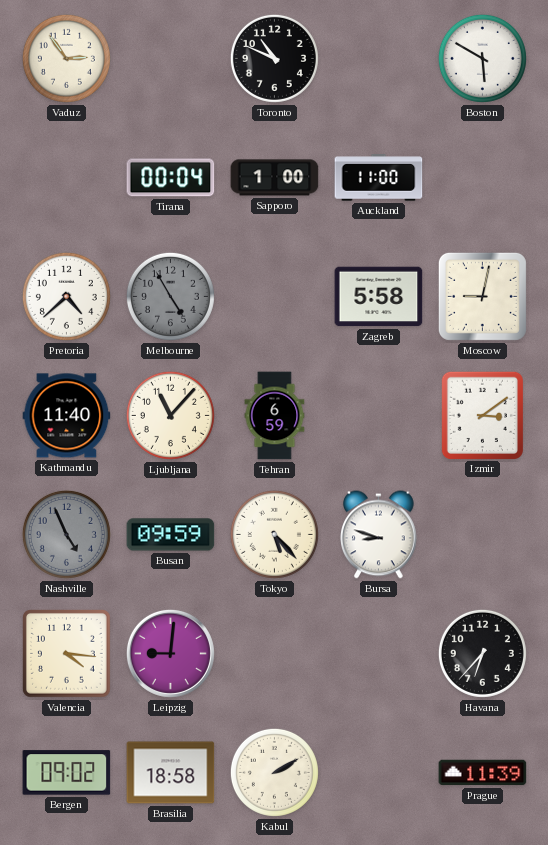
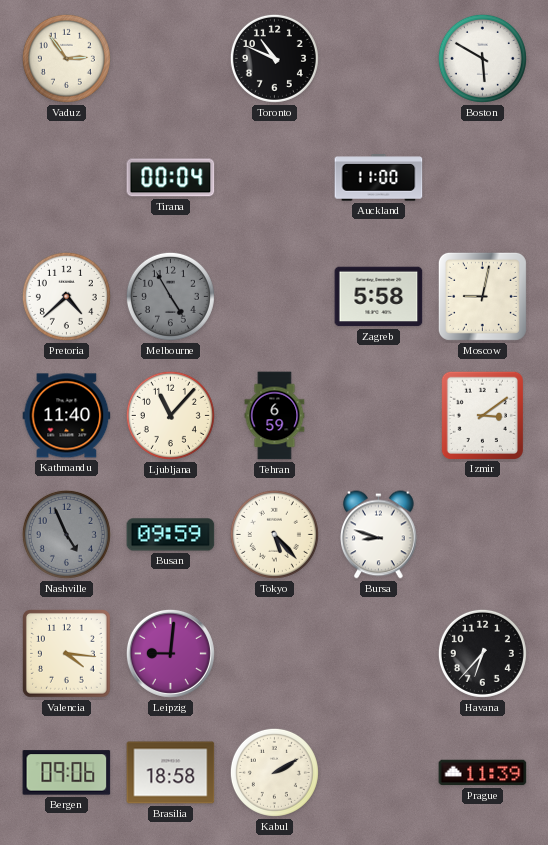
Sapporo: 1:00 -> none
Bergen: 09:02 -> 09:06
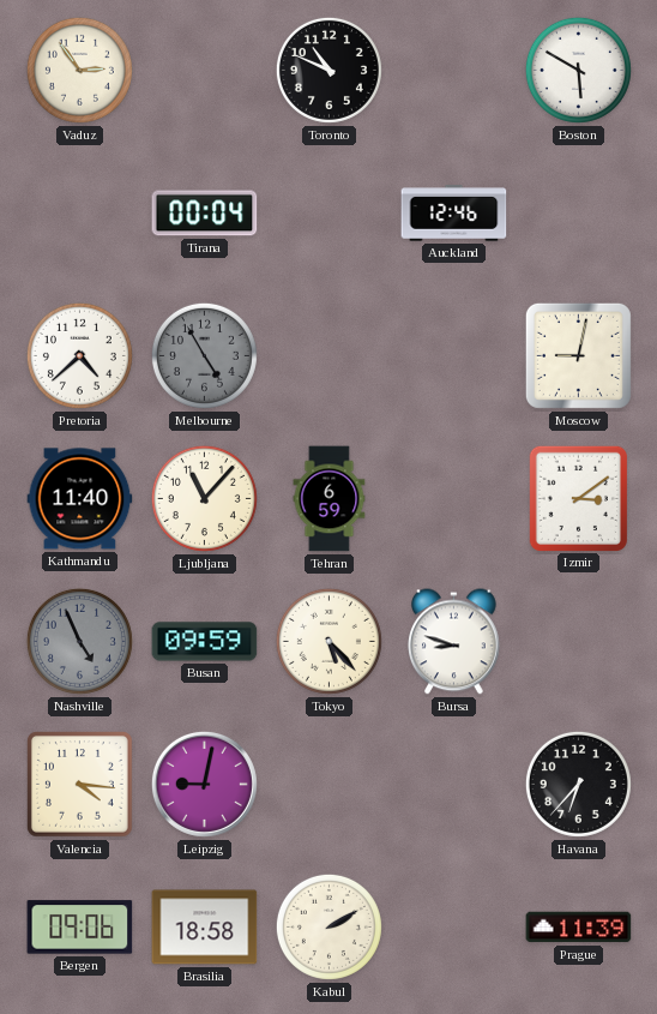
Auckland: 11:00 -> 12:46
Zagreb: 5:58 -> none
Leipzig: 9:01 -> 9:02
